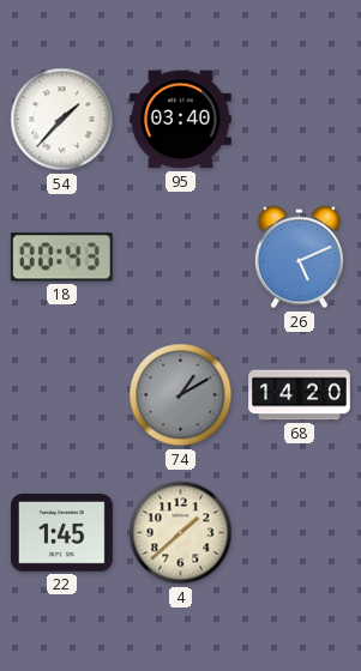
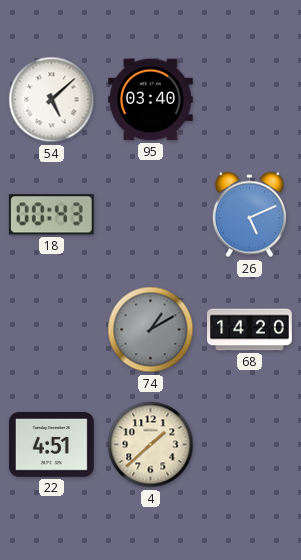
54: 1:37 -> 5:08
22: 1:45 -> 4:51
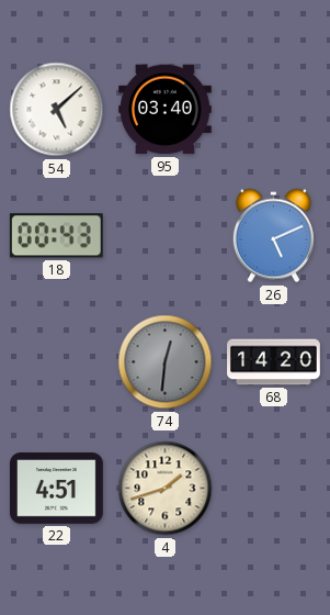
74: 1:10 -> 12:31
4: 1:38 -> 1:42
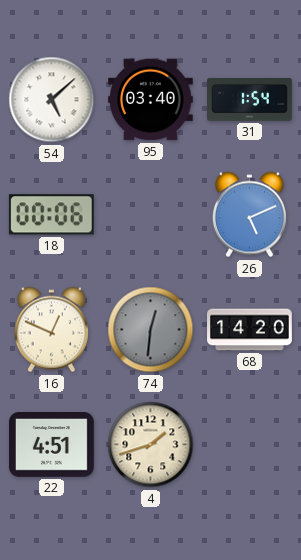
31: none -> 1:54
18: 00:43 -> 00:06
16: none -> 12:49
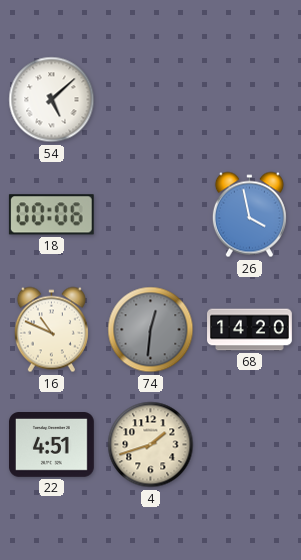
95: 03:40 -> none
31: 1:54 -> none
26: 5:11 -> 3:58
16: 12:49 -> 10:49
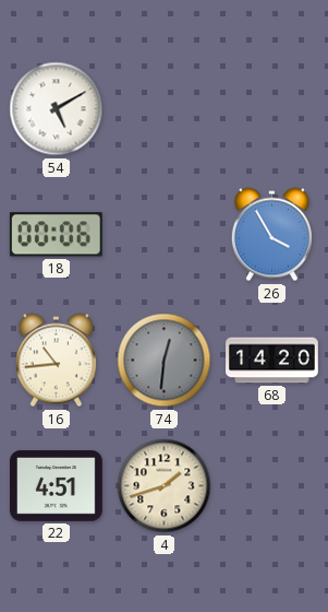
54: 5:08 -> 5:10
26: 3:58 -> 3:55
16: 10:49 -> 10:44
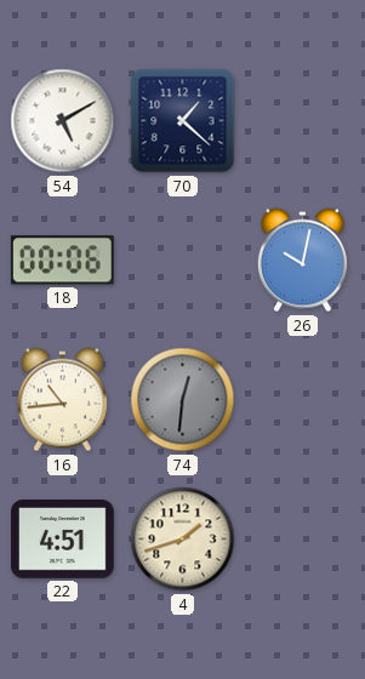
70: none -> 1:22
26: 3:55 -> 10:02
68: 14:20 -> none
